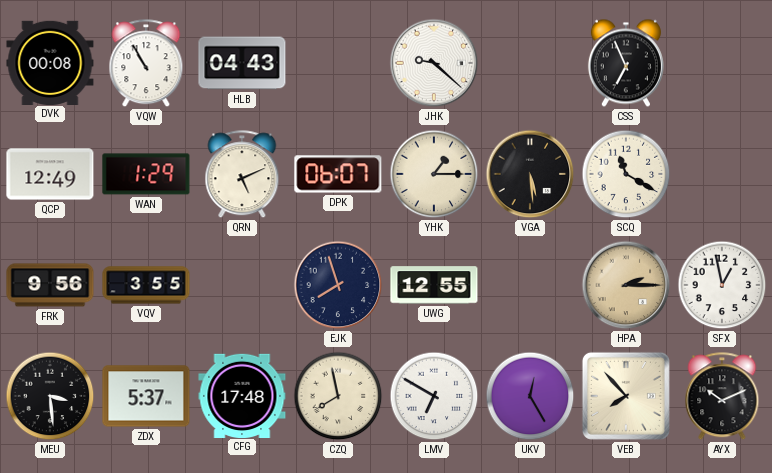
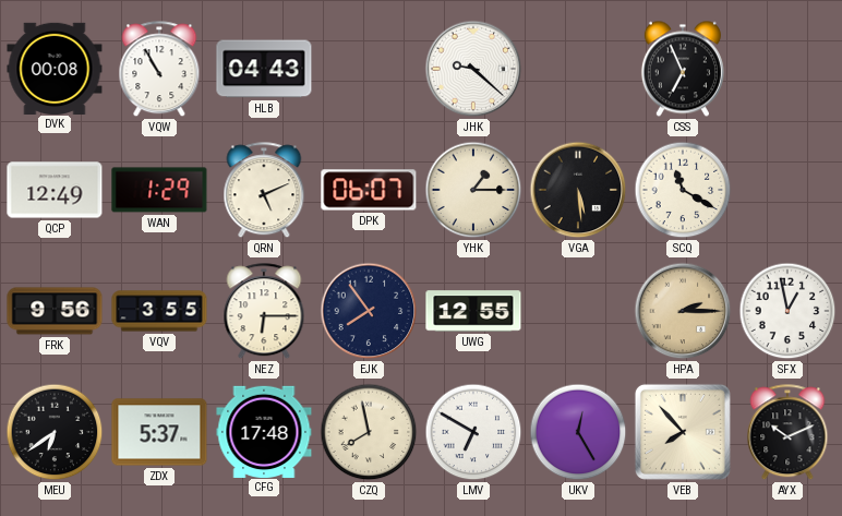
NEZ: none -> 6:15
EJK: 7:57 -> 7:54
MEU: 3:29 -> 6:39
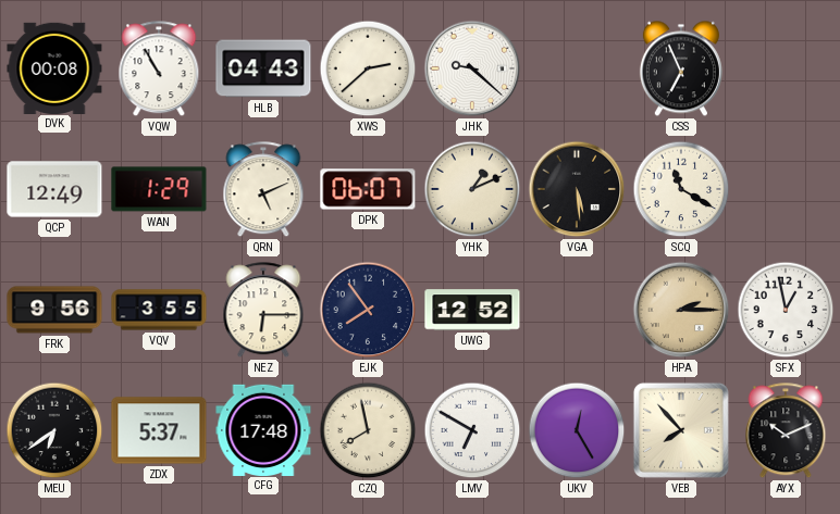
XWS: none -> 2:38
YHK: 1:15 -> 1:11
UWG: 12:55 -> 12:52
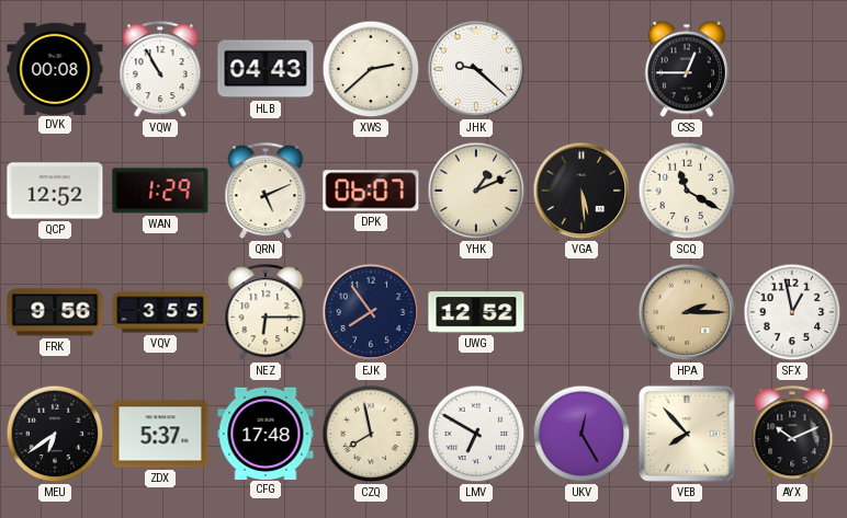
CSS: 6:56 -> 12:45
QCP: 12:49 -> 12:52
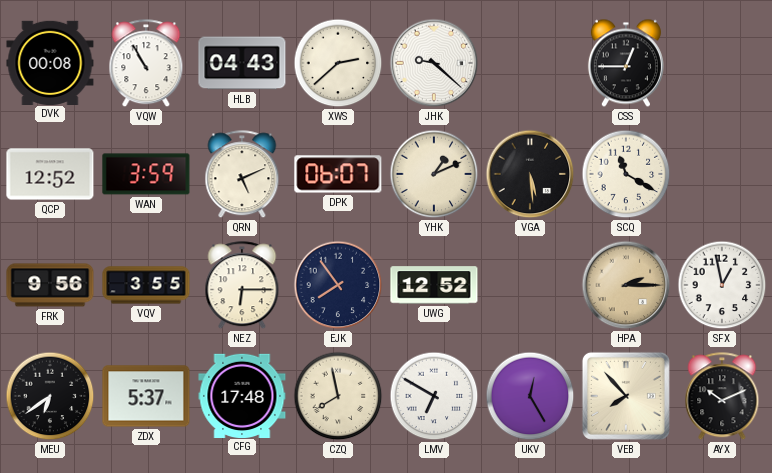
WAN: 1:29 -> 3:59
